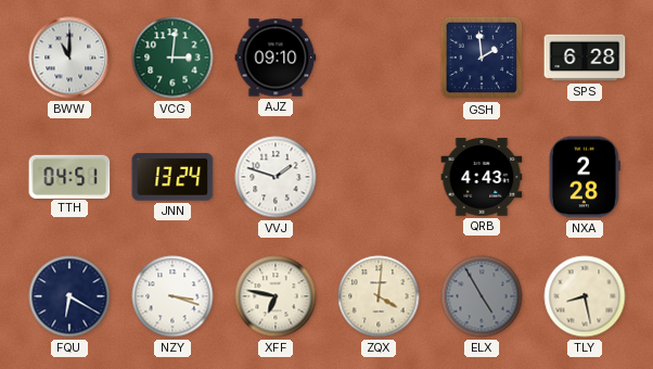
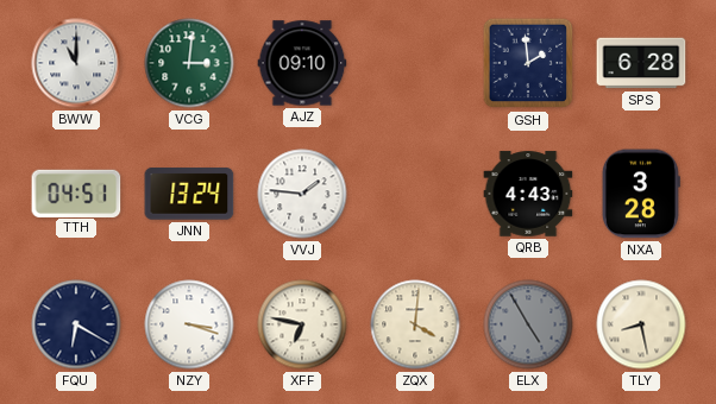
VVJ: 1:48 -> 1:46
NXA: 2:28 -> 3:28
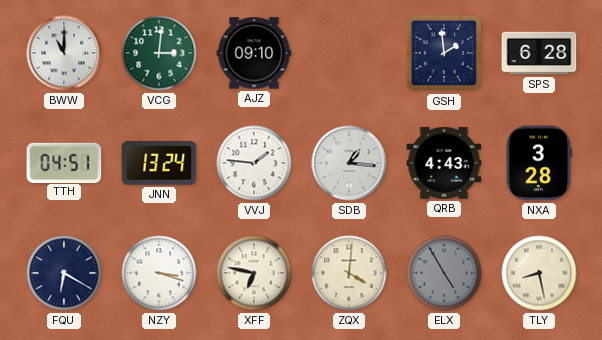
SDB: none -> 1:16
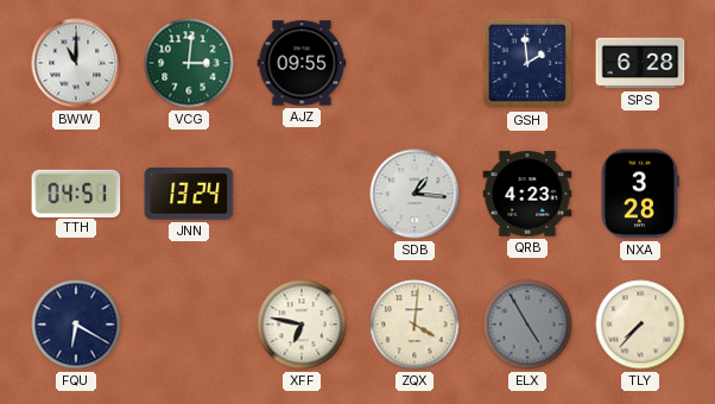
AJZ: 09:10 -> 09:55
VVJ: 1:46 -> none
QRB: 4:43 -> 4:23
NZY: 3:18 -> none
TLY: 8:28 -> 7:37
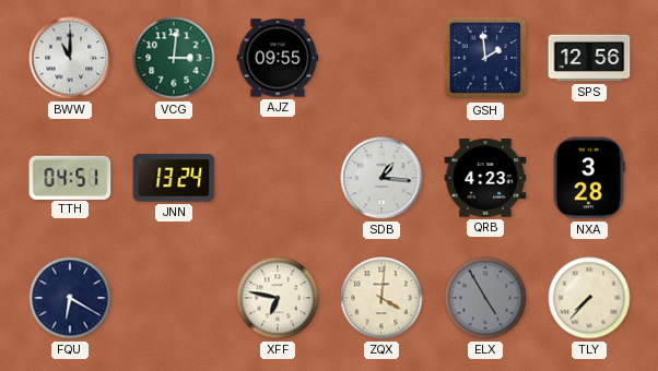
SPS: 6:28 -> 12:56
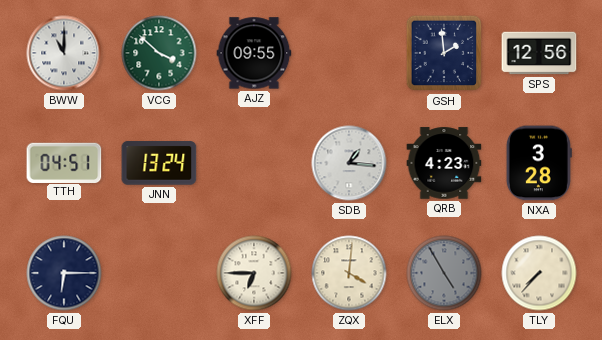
VCG: 3:01 -> 3:52
FQU: 6:20 -> 6:15
XFF: 6:47 -> 6:45
